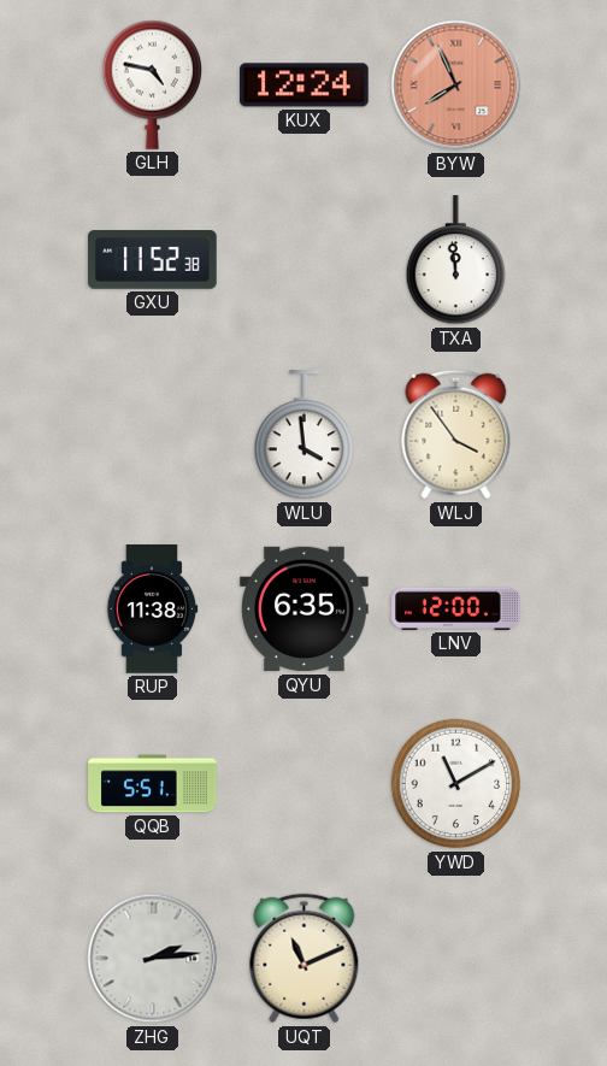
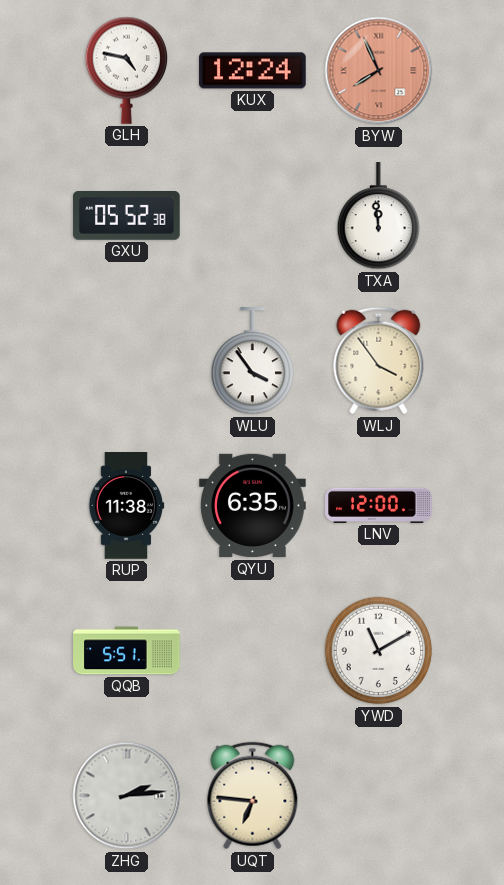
GXU: 11:52 -> 05:52
WLU: 3:59 -> 3:54
UQT: 11:11 -> 6:46
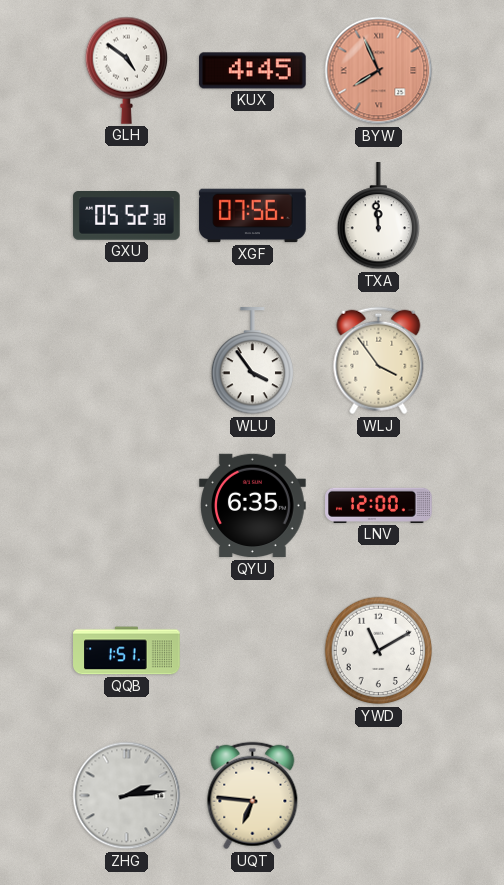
GLH: 4:47 -> 4:51
KUX: 12:24 -> 4:45
XGF: none -> 07:56
RUP: 11:38 -> none
QQB: 5:51 -> 1:51
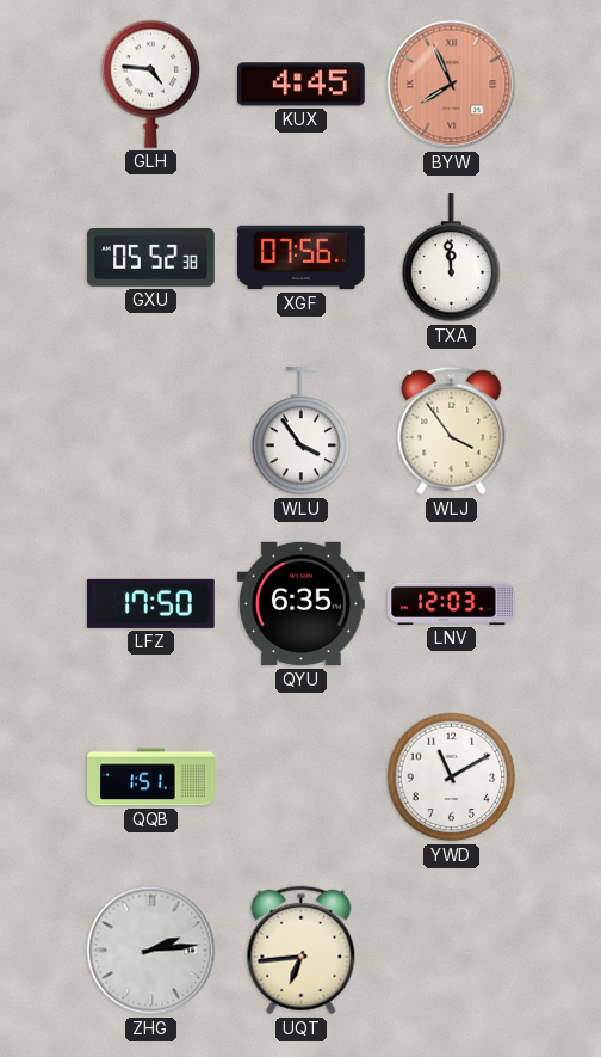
GLH: 4:51 -> 4:46
LFZ: none -> 17:50
LNV: 12:00 -> 12:03
UQT: 6:46 -> 6:44
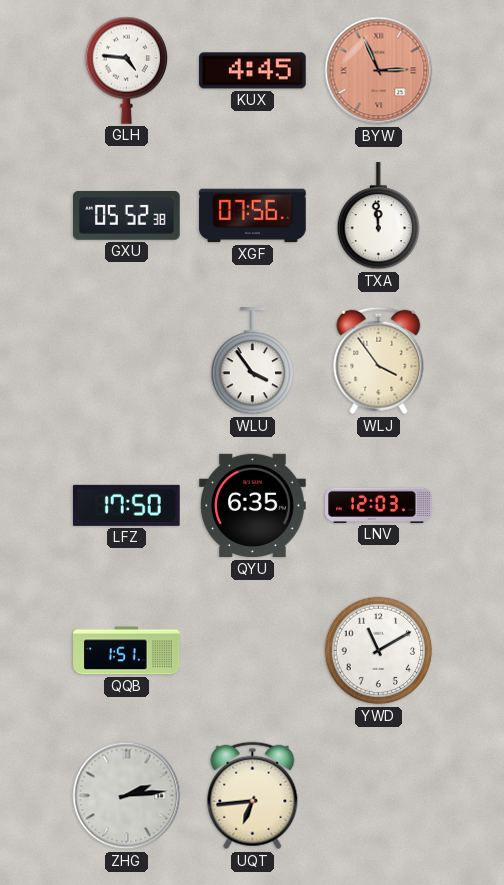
BYW: 7:56 -> 2:56
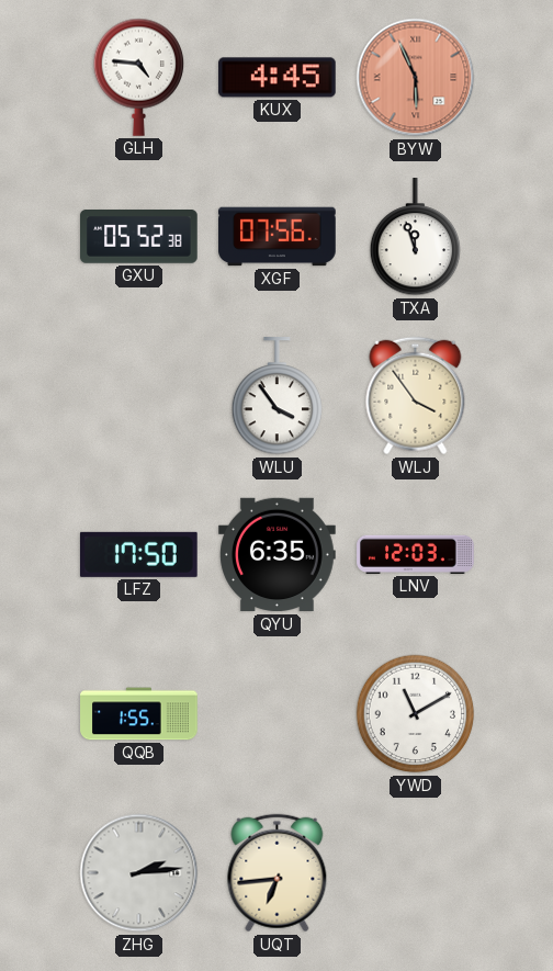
BYW: 2:56 -> 5:56
TXA: 11:59 -> 11:57
QQB: 1:51 -> 1:55
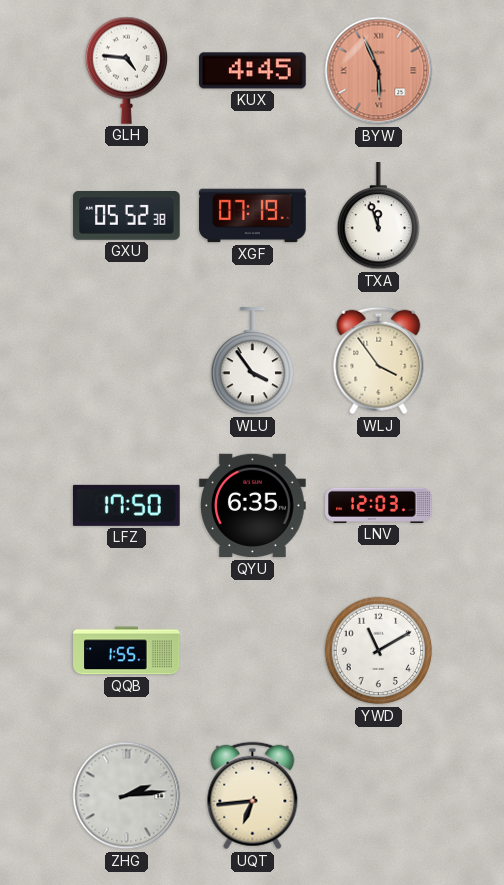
XGF: 07:56 -> 07:19
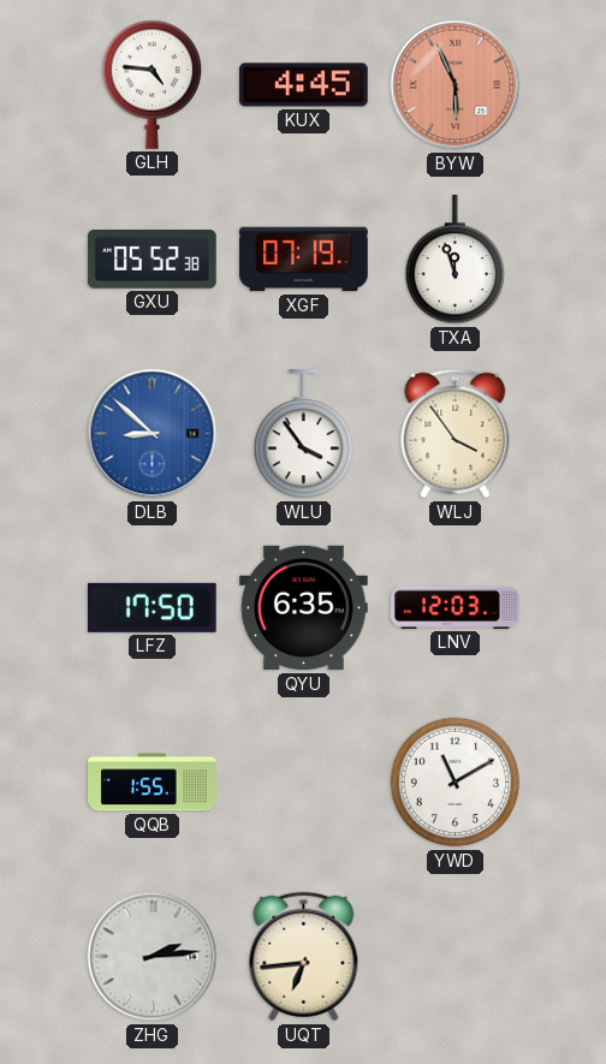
DLB: none -> 8:52
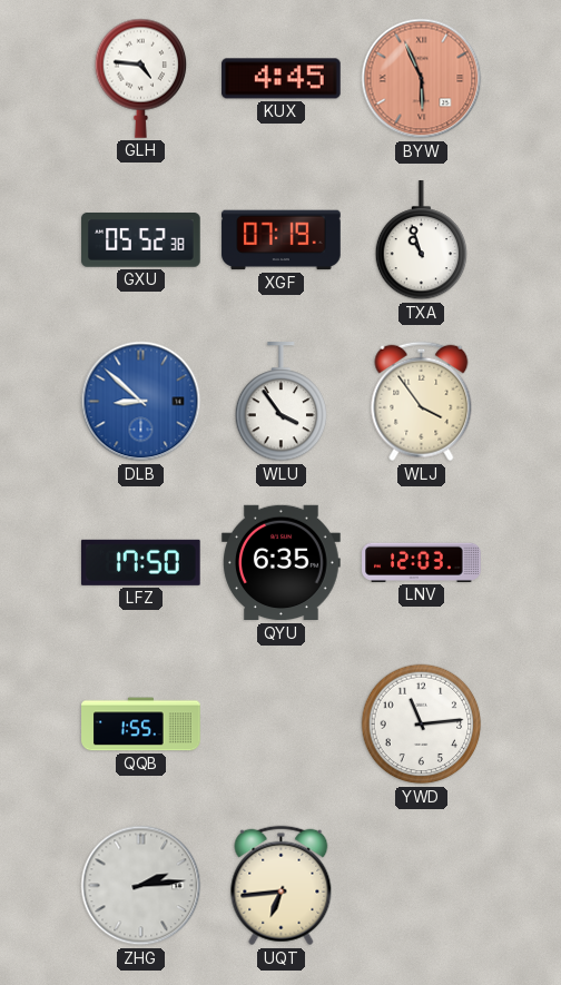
TXA: 11:57 -> 10:57
YWD: 11:10 -> 11:14
